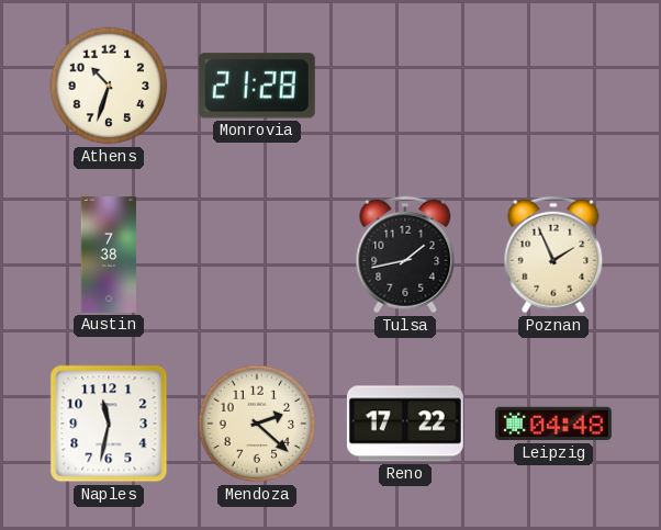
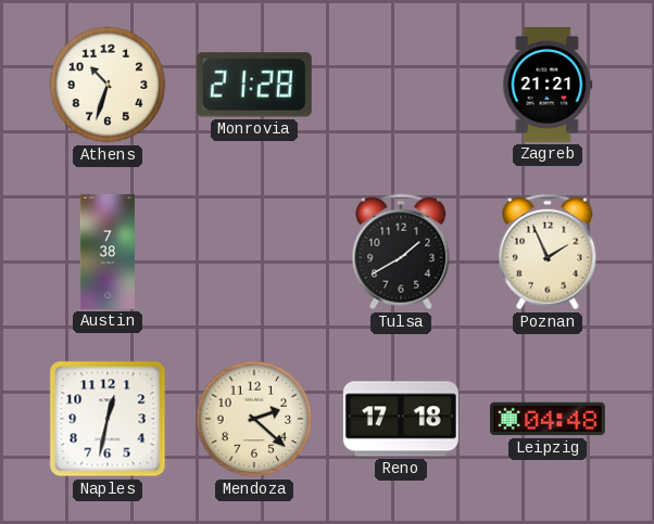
Zagreb: none -> 21:21
Tulsa: 1:43 -> 1:40
Naples: 11:32 -> 12:32
Reno: 17:22 -> 17:18
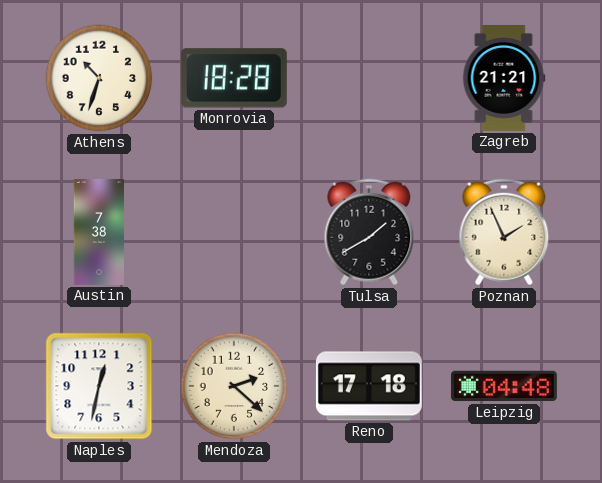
Monrovia: 21:28 -> 18:28
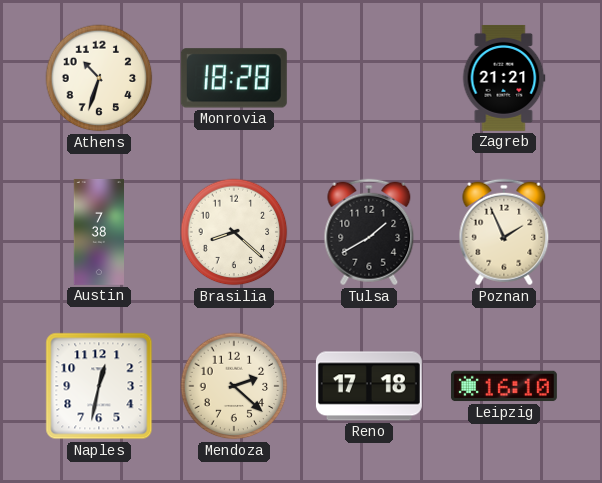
Brasilia: none -> 8:22
Leipzig: 04:48 -> 16:10
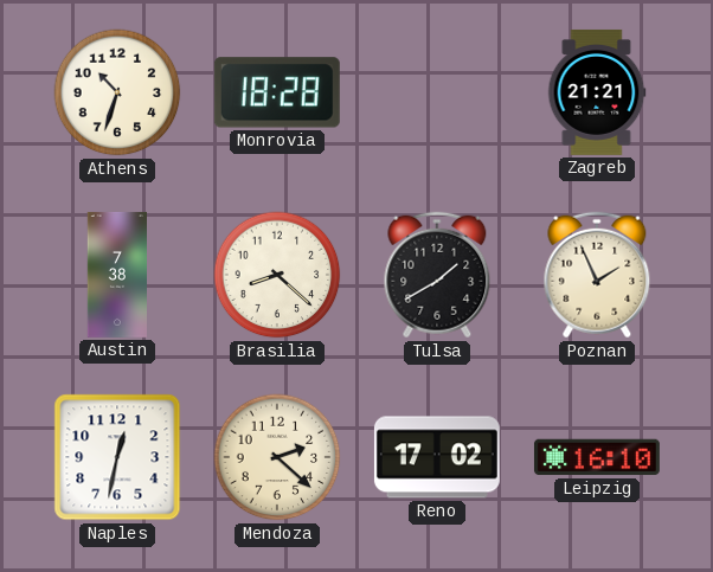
Reno: 17:18 -> 17:02
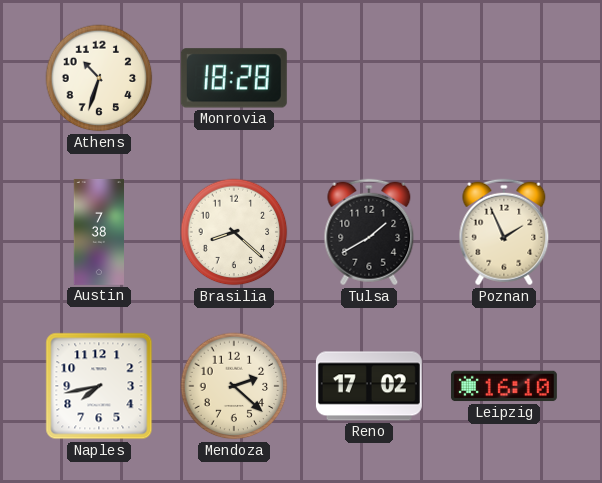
Zagreb: 21:21 -> none
Naples: 12:32 -> 7:43
